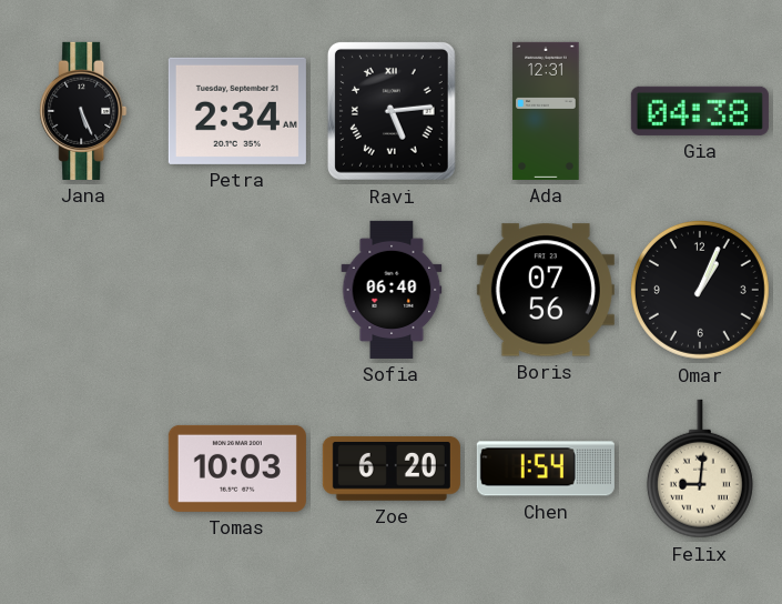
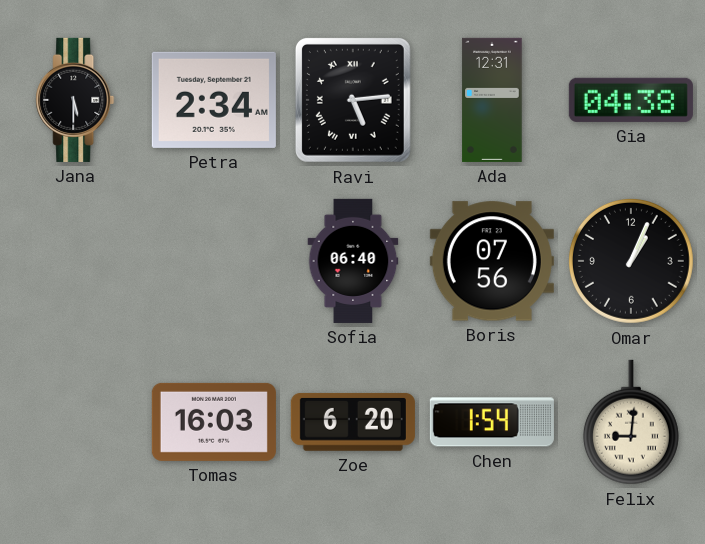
Jana: 5:26 -> 5:30
Tomas: 10:03 -> 16:03
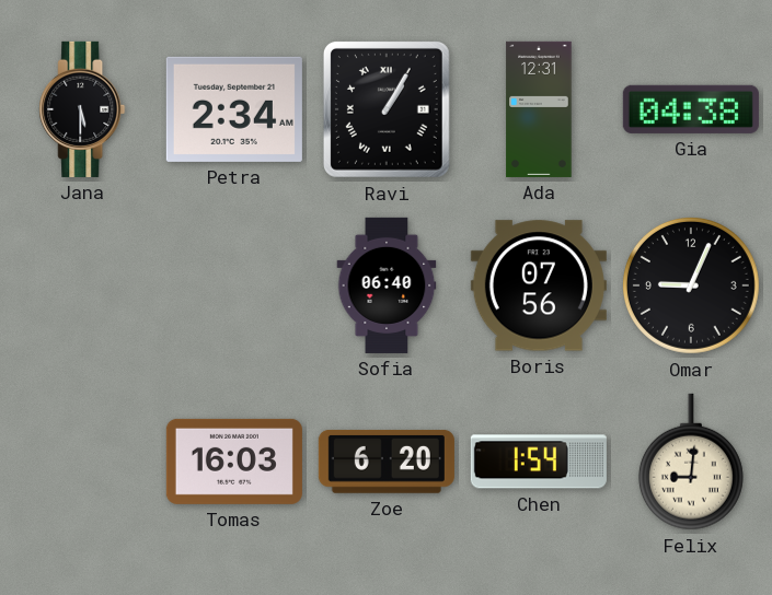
Ravi: 5:14 -> 1:05
Omar: 1:04 -> 9:04
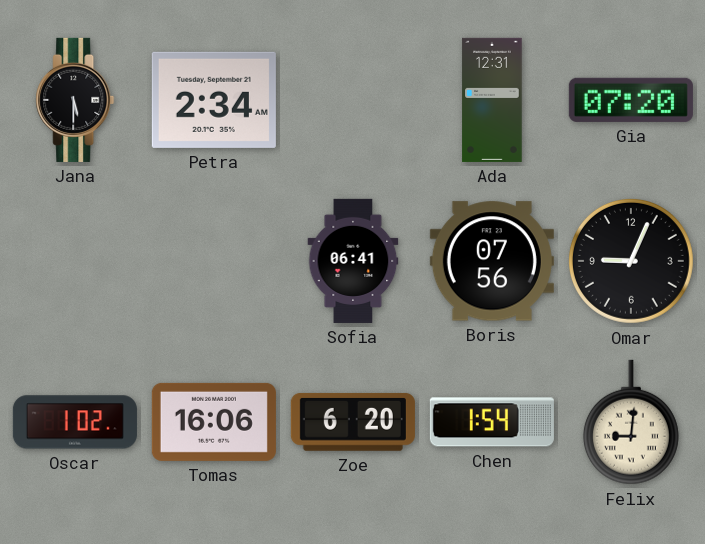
Ravi: 1:05 -> none
Gia: 04:38 -> 07:20
Sofia: 06:40 -> 06:41
Oscar: none -> 1:02
Tomas: 16:03 -> 16:06
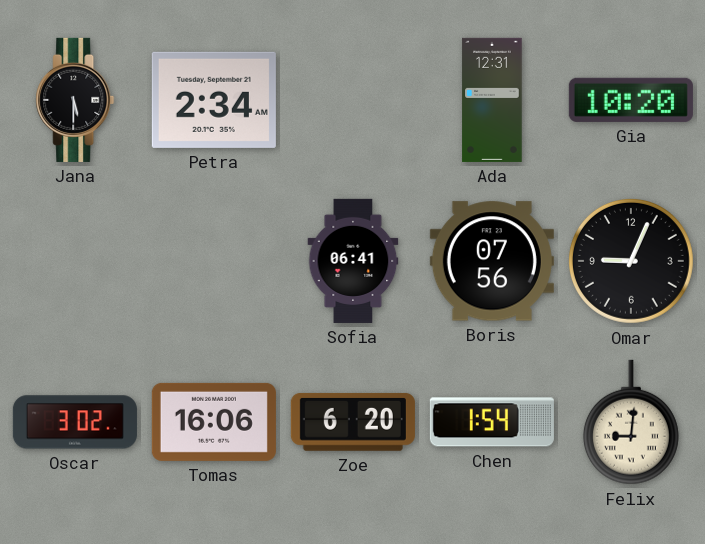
Gia: 07:20 -> 10:20
Oscar: 1:02 -> 3:02
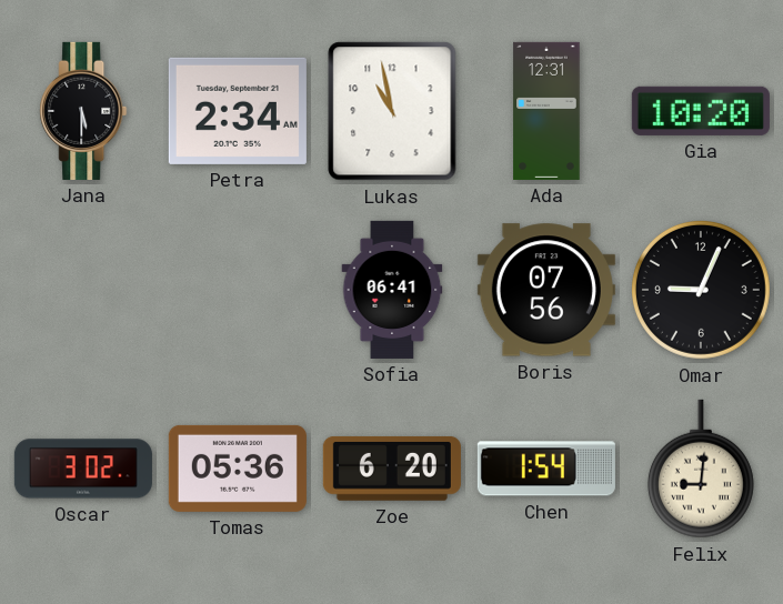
Lukas: none -> 10:58
Tomas: 16:06 -> 05:36
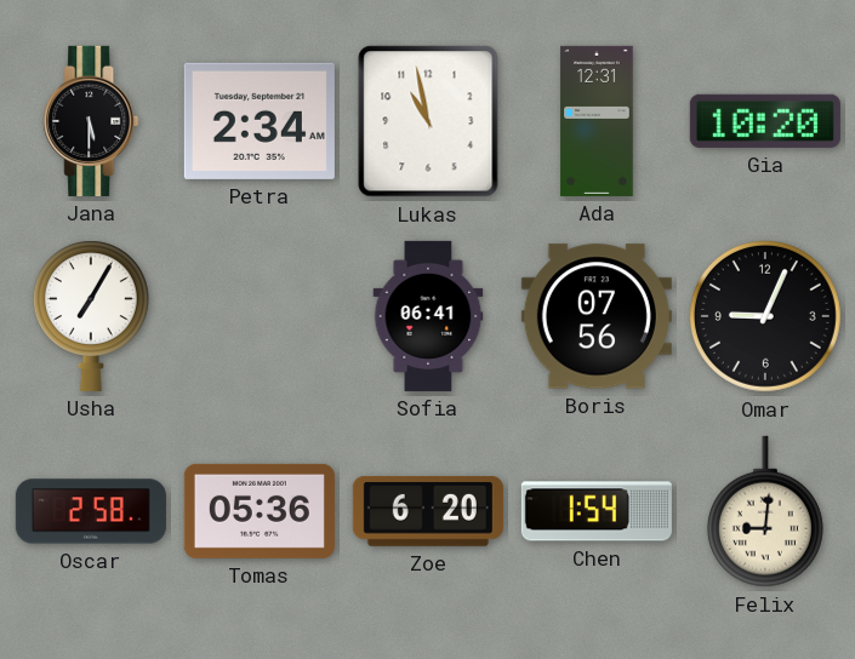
Usha: none -> 7:05
Oscar: 3:02 -> 2:58
